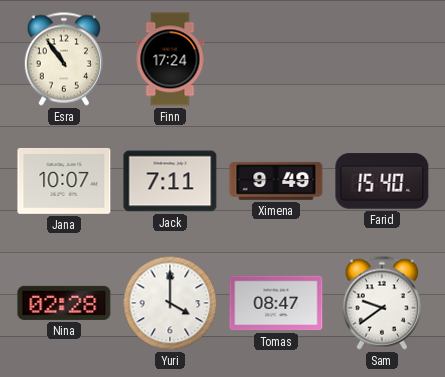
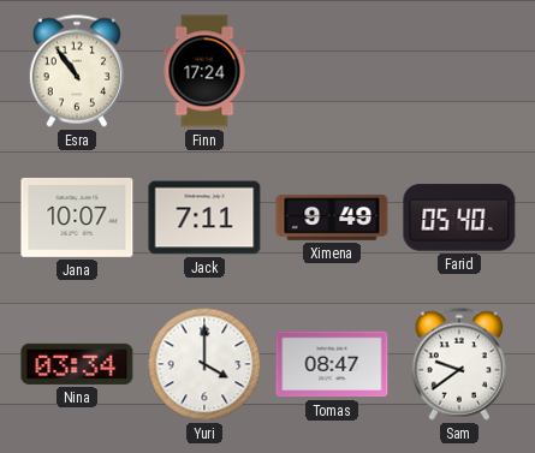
Farid: 15:40 -> 05:40
Nina: 02:28 -> 03:34
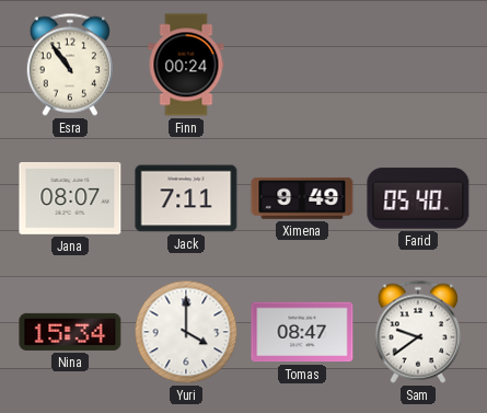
Finn: 17:24 -> 00:24
Jana: 10:07 -> 08:07
Nina: 03:34 -> 15:34
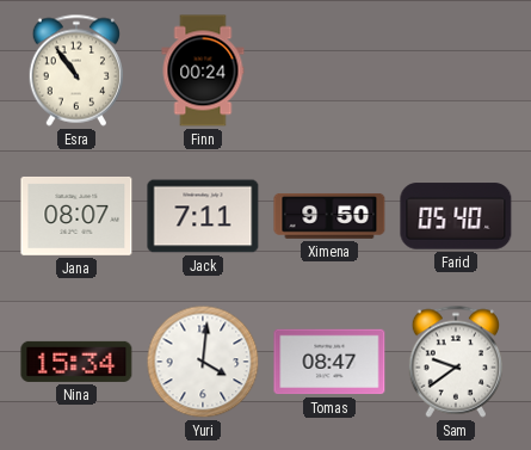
Ximena: 9:49 -> 9:50
Yuri: 4:00 -> 4:01
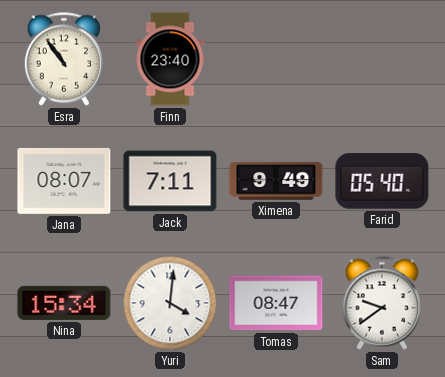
Finn: 00:24 -> 23:40
Ximena: 9:50 -> 9:49
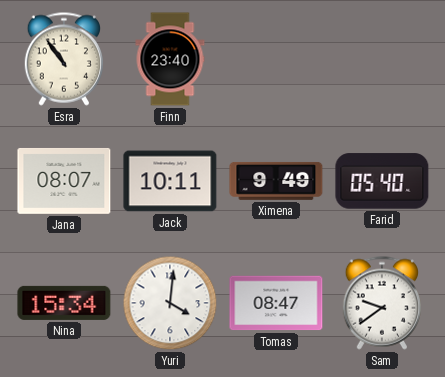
Jack: 7:11 -> 10:11
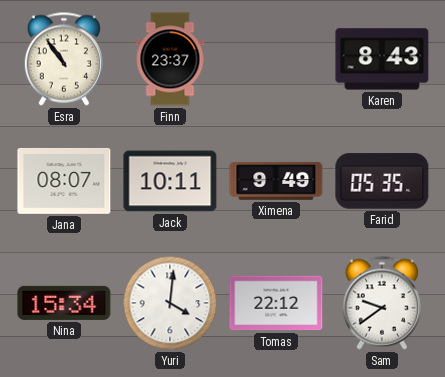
Finn: 23:40 -> 23:37
Karen: none -> 8:43
Farid: 05:40 -> 05:35
Tomas: 08:47 -> 22:12
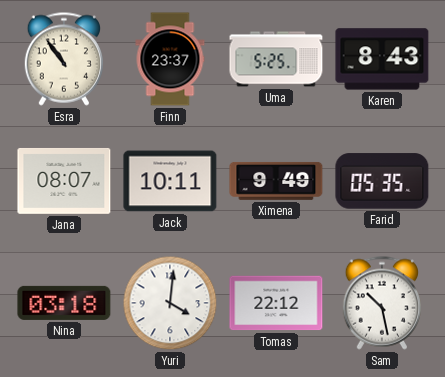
Uma: none -> 5:25
Nina: 15:34 -> 03:18
Sam: 9:39 -> 10:28
